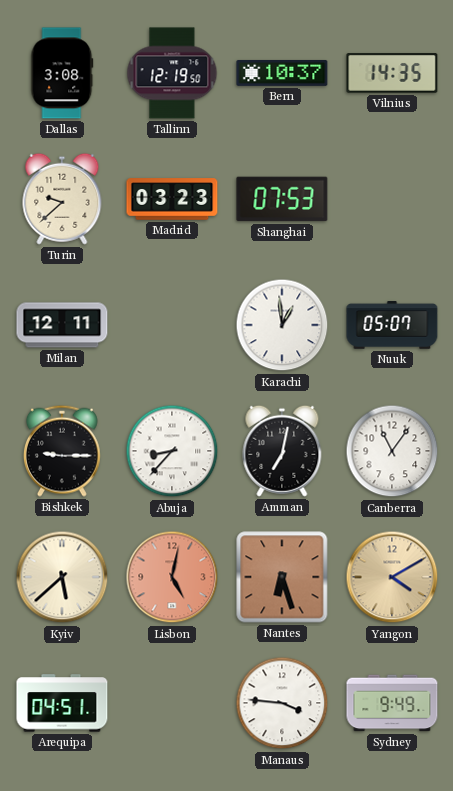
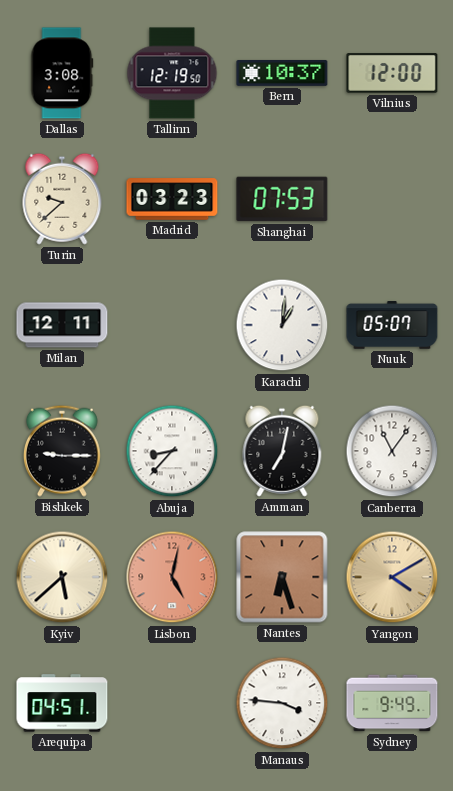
Vilnius: 14:35 -> 12:00
Karachi: 12:59 -> 1:01
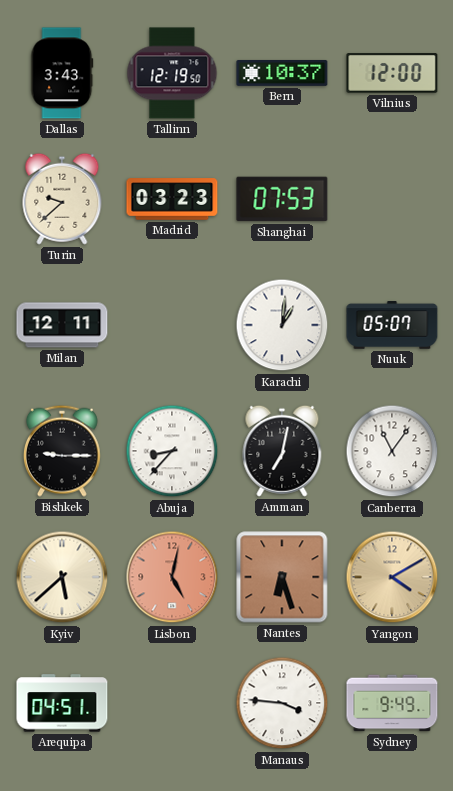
Dallas: 3:08 -> 3:43
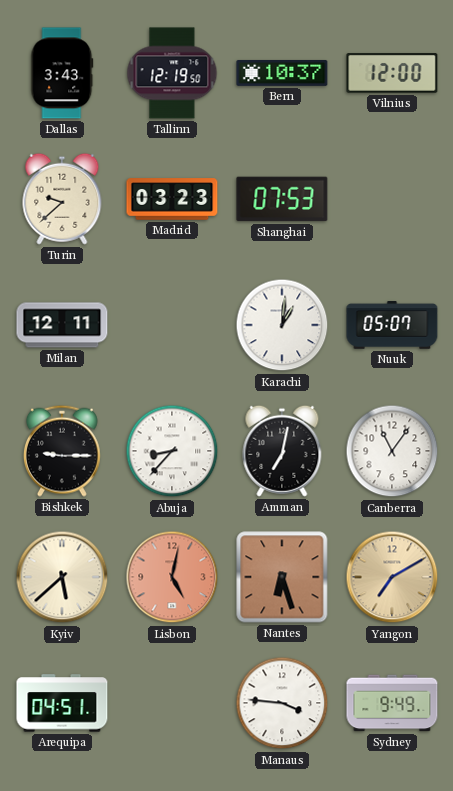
Yangon: 4:10 -> 7:10
